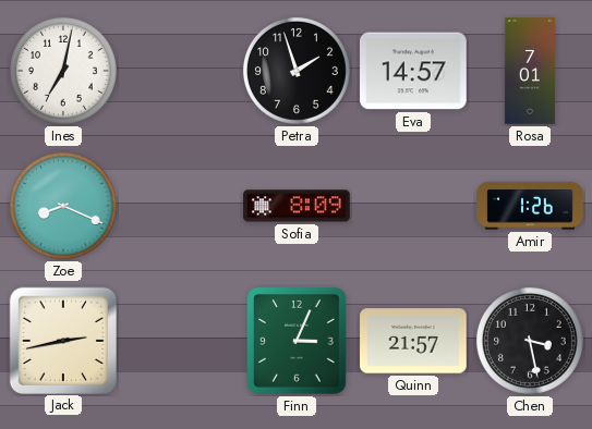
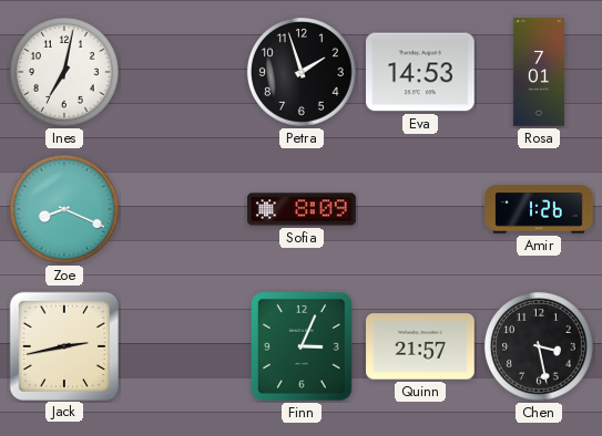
Eva: 14:57 -> 14:53
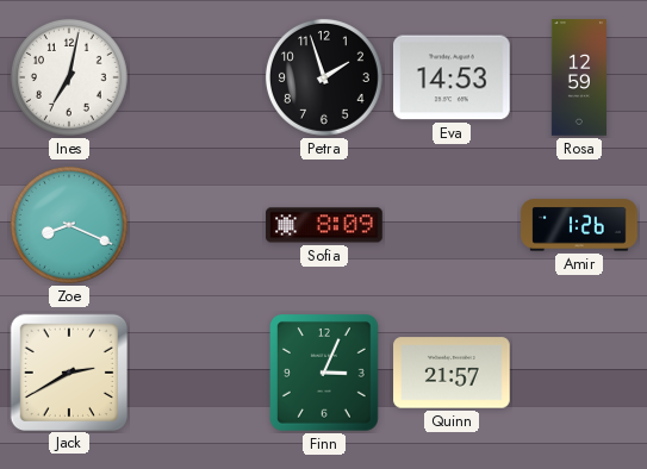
Rosa: 7:01 -> 12:59
Jack: 2:43 -> 2:40
Chen: 3:28 -> none
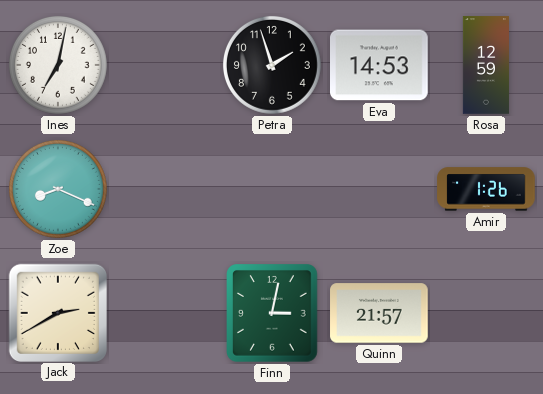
Sofia: 8:09 -> none
Finn: 3:04 -> 3:02
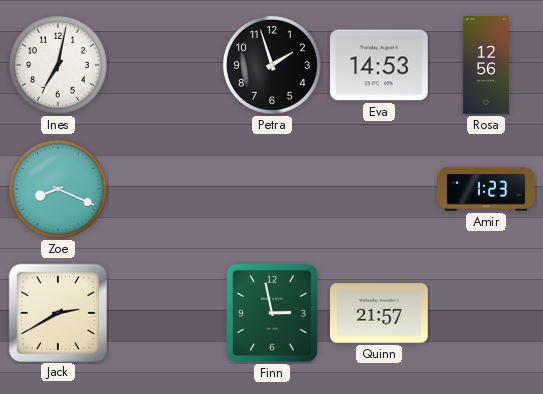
Rosa: 12:59 -> 12:56
Amir: 1:26 -> 1:23
Finn: 3:02 -> 2:58
